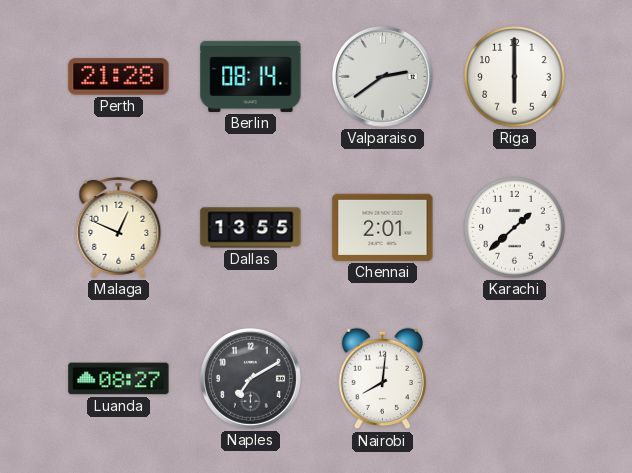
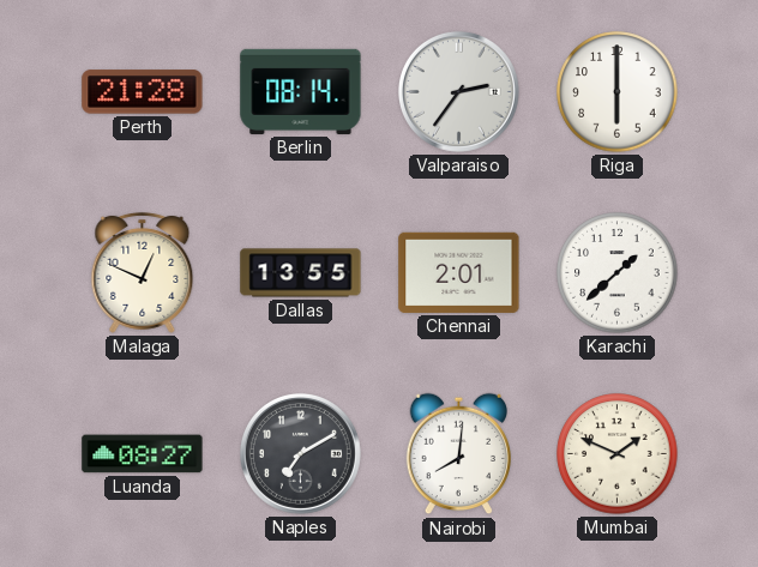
Valparaiso: 2:39 -> 2:36
Mumbai: none -> 1:49
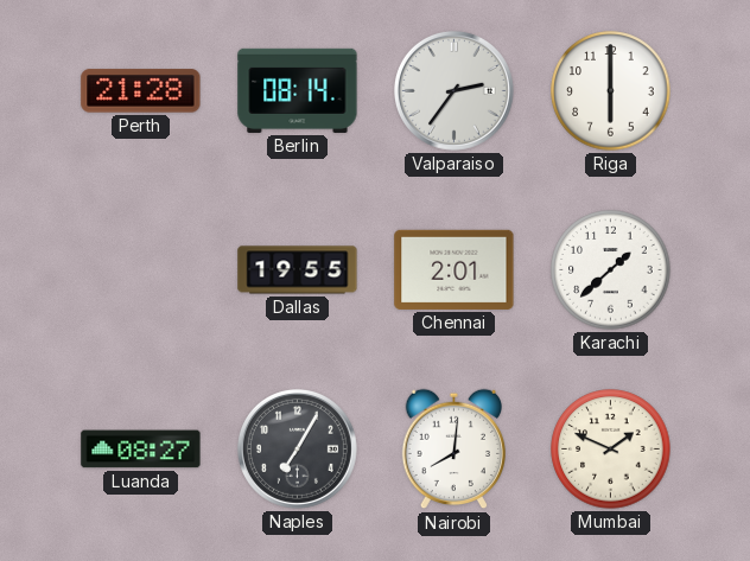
Malaga: 12:49 -> none
Dallas: 13:55 -> 19:55
Naples: 7:10 -> 7:05
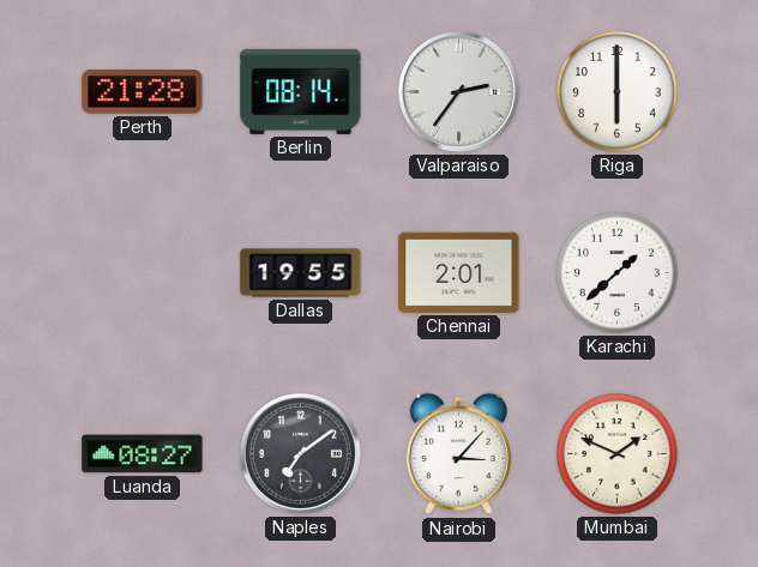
Naples: 7:05 -> 7:09
Nairobi: 8:01 -> 3:07
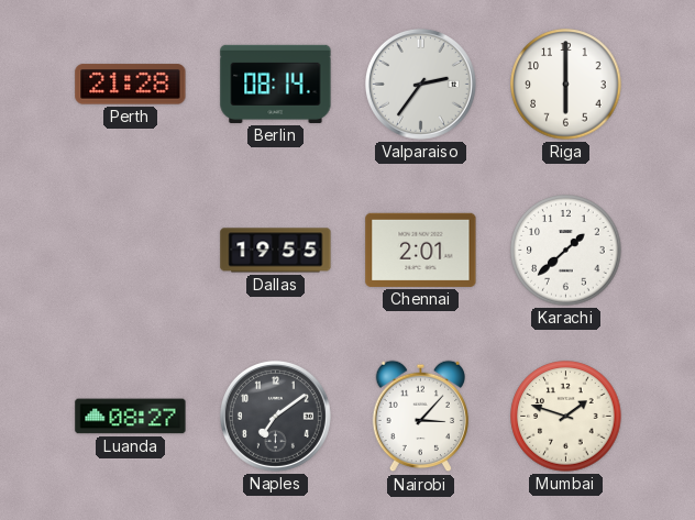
Mumbai: 1:49 -> 1:48
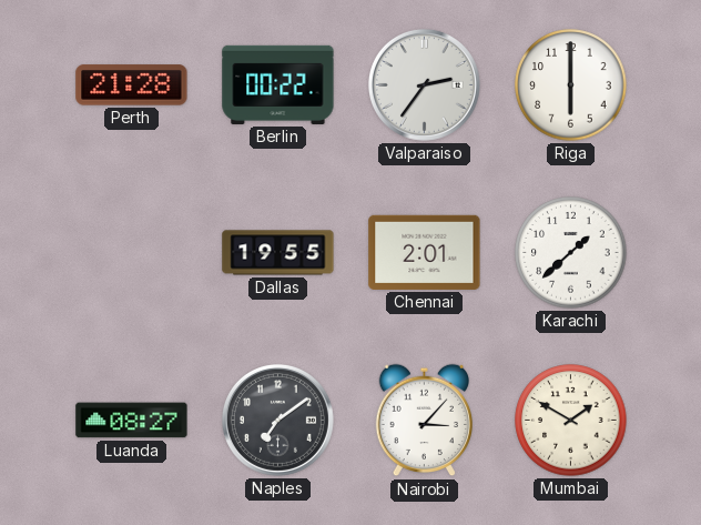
Berlin: 08:14 -> 00:22
Mumbai: 1:48 -> 1:50
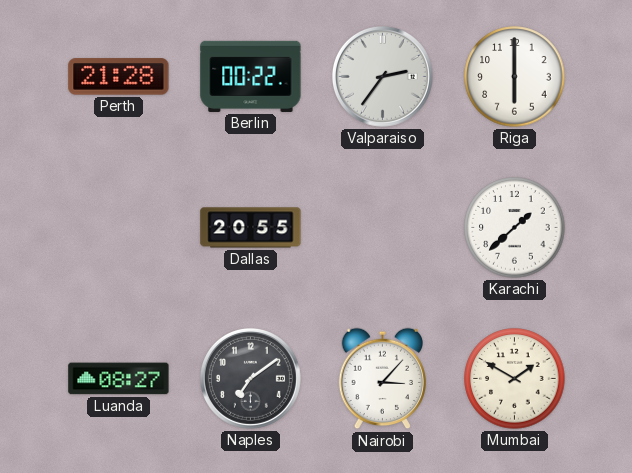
Dallas: 19:55 -> 20:55
Chennai: 2:01 -> none
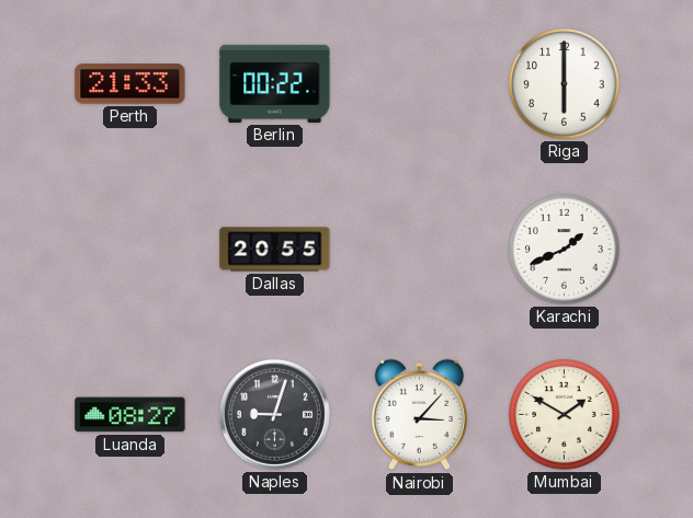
Perth: 21:28 -> 21:33
Valparaiso: 2:36 -> none
Karachi: 1:38 -> 1:41
Naples: 7:09 -> 9:03
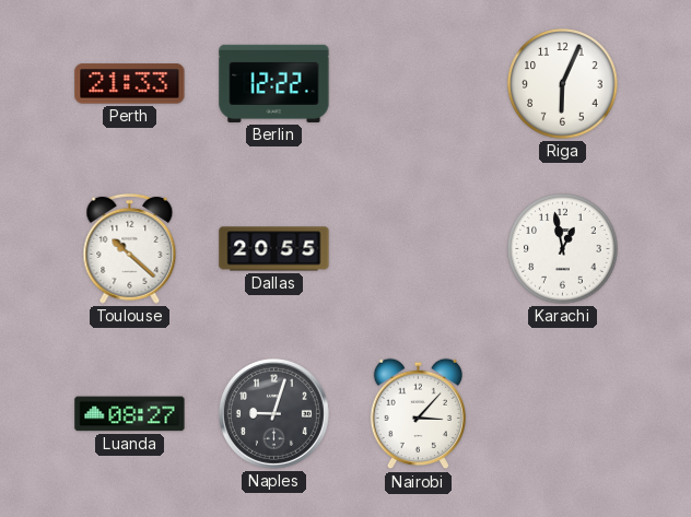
Berlin: 00:22 -> 12:22
Riga: 6:00 -> 6:04
Toulouse: none -> 10:22
Karachi: 1:41 -> 12:58
Mumbai: 1:50 -> none
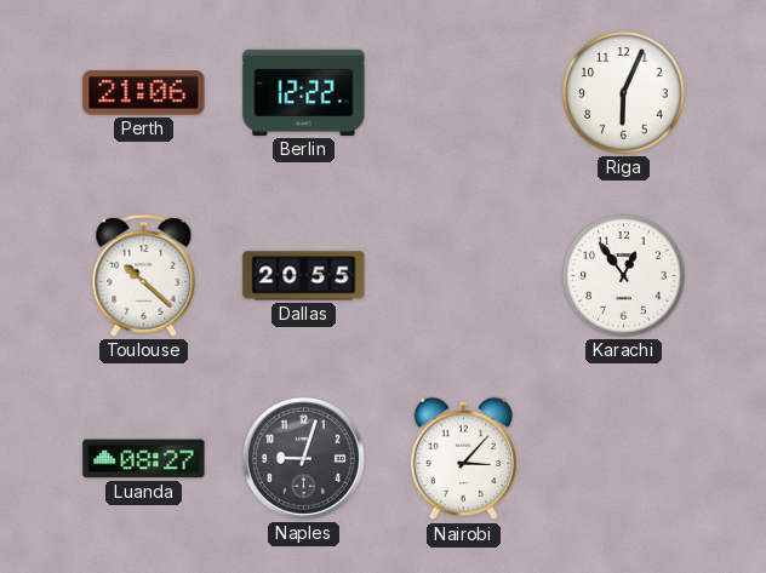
Perth: 21:33 -> 21:06
Karachi: 12:58 -> 12:54
